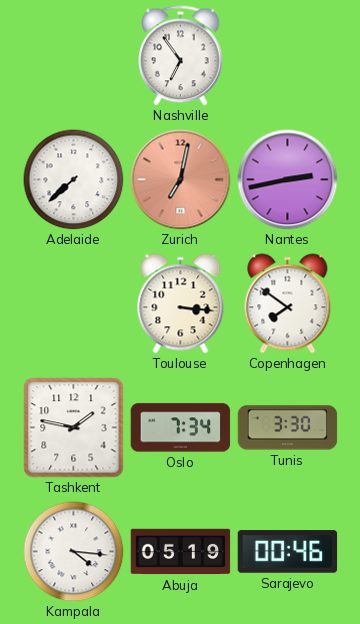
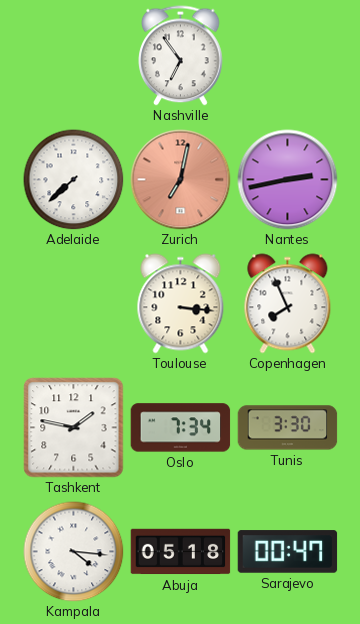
Copenhagen: 7:51 -> 7:56
Abuja: 05:19 -> 05:18
Sarajevo: 00:46 -> 00:47
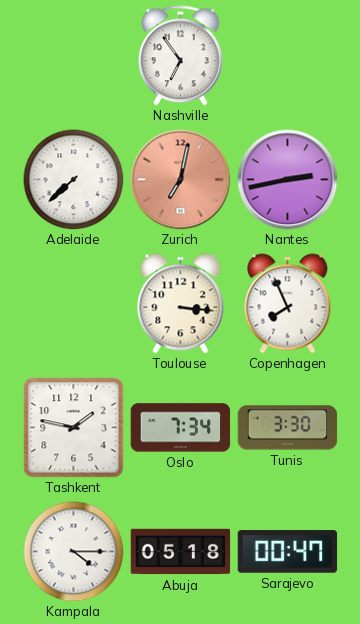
Kampala: 4:16 -> 4:15
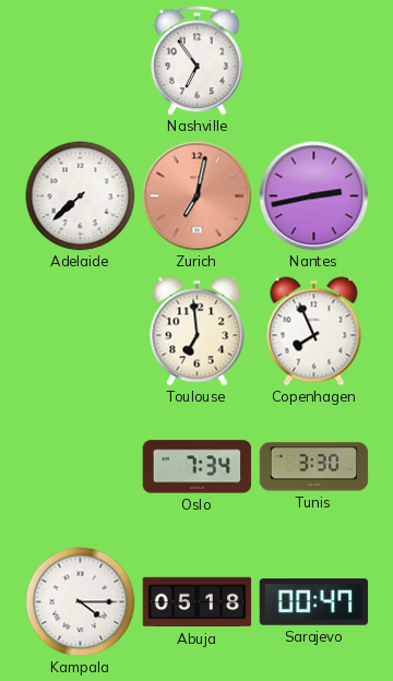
Toulouse: 3:16 -> 6:59
Tashkent: 1:47 -> none
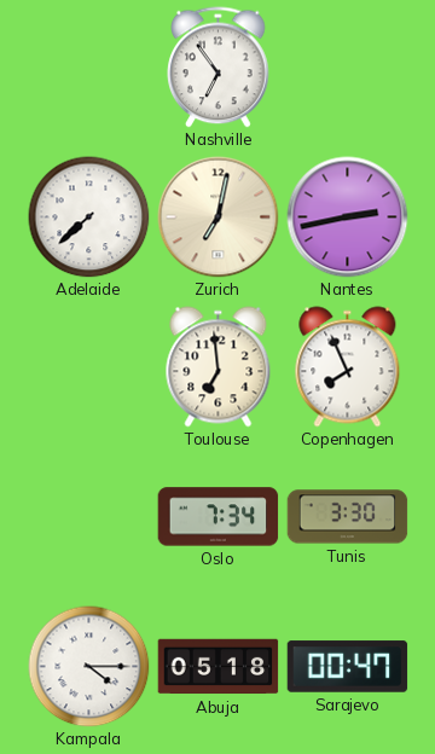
Zurich dial: salmon -> cream
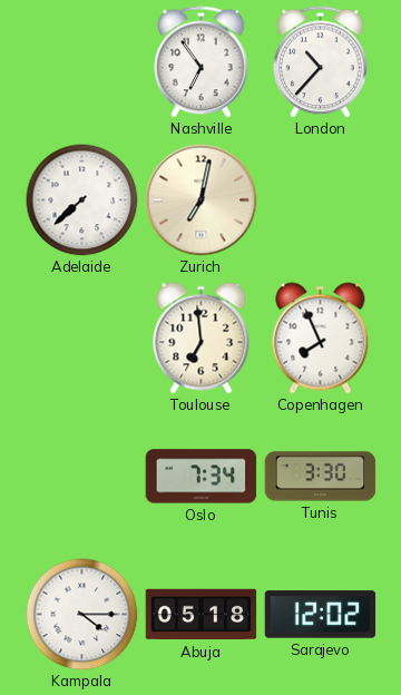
London: none -> 10:37
Nantes: 2:43 -> none
Sarajevo: 00:47 -> 12:02
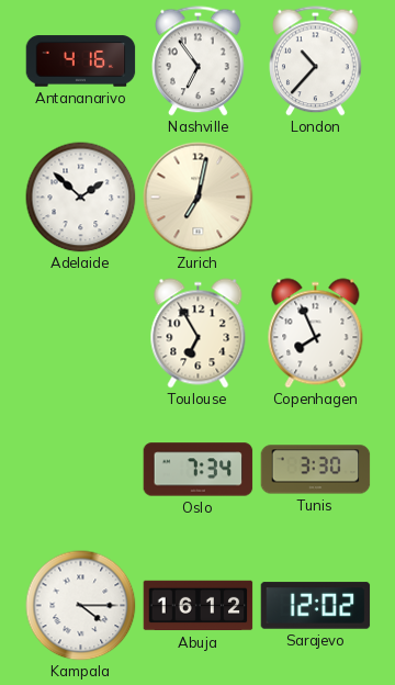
Antananarivo: none -> 4:16
Adelaide: 7:38 -> 1:52
Toulouse: 6:59 -> 6:55
Abuja: 05:18 -> 16:12
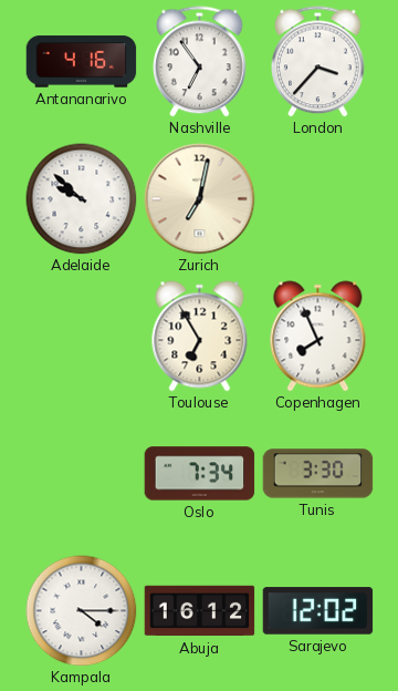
London: 10:37 -> 3:37
Adelaide: 1:52 -> 9:52
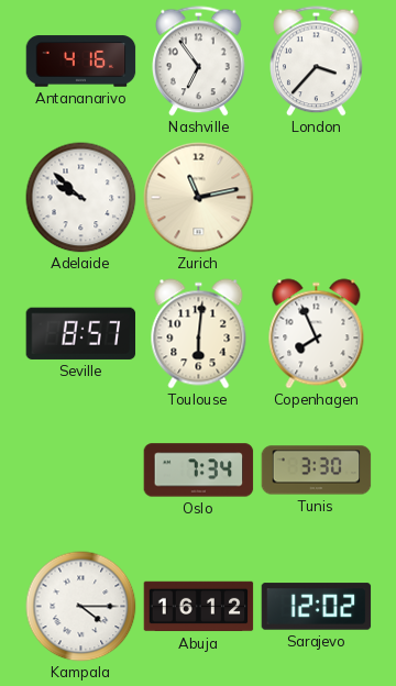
Zurich: 7:02 -> 11:13
Seville: none -> 8:57
Toulouse: 6:55 -> 6:01
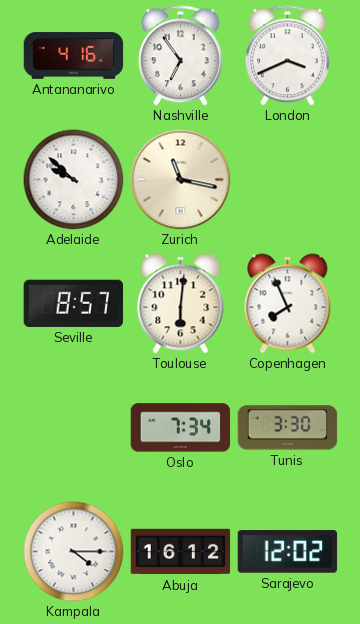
London: 3:37 -> 3:41
Zurich: 11:13 -> 11:17
